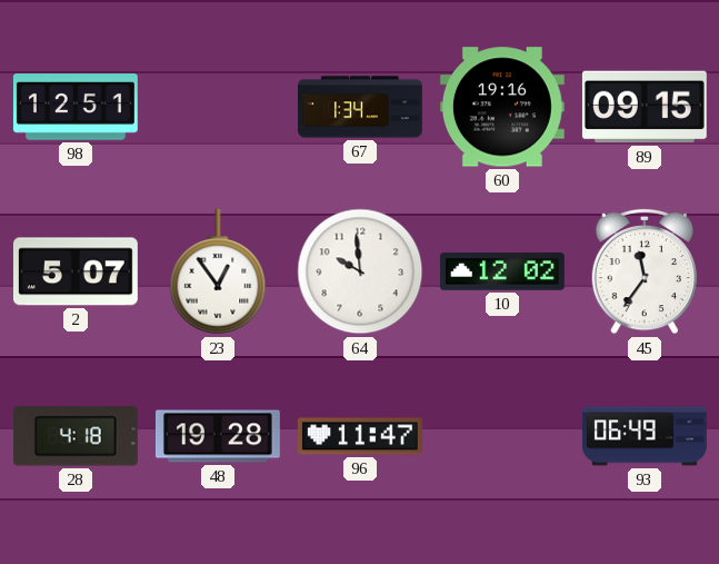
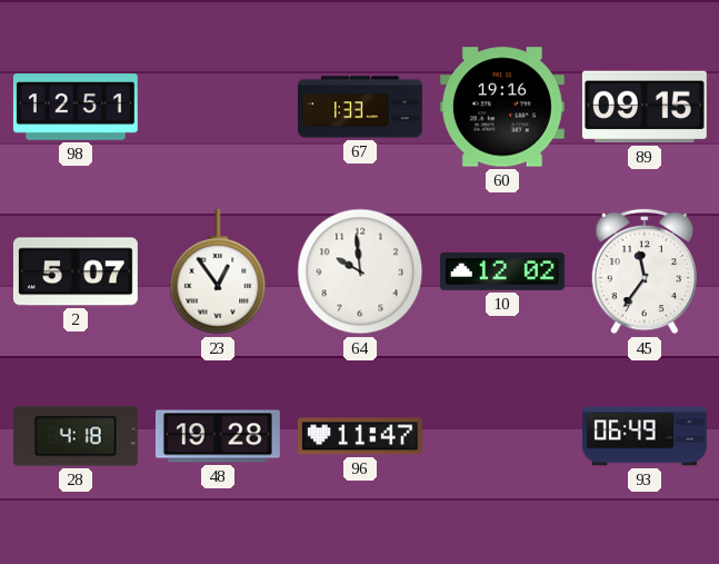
67: 1:34 -> 1:33
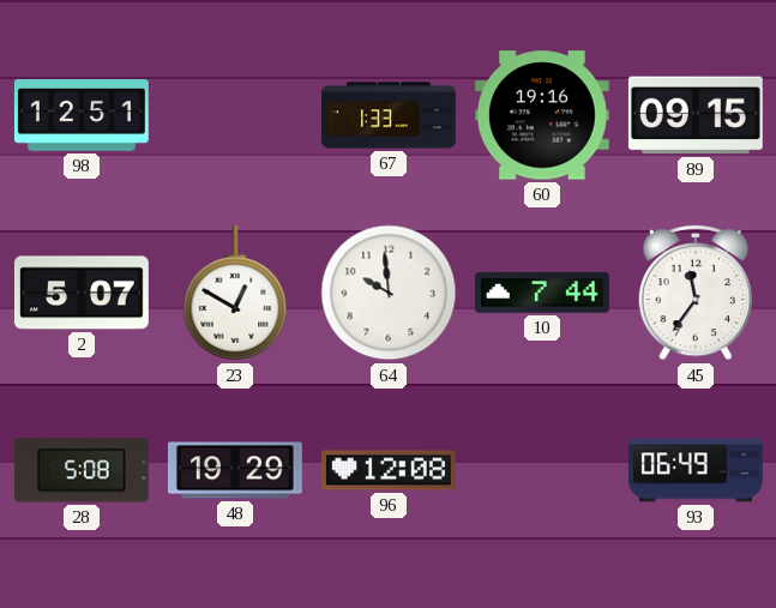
23: 12:54 -> 12:50
10: 12:02 -> 7:44
28: 4:18 -> 5:08
48: 19:28 -> 19:29
96: 11:47 -> 12:08
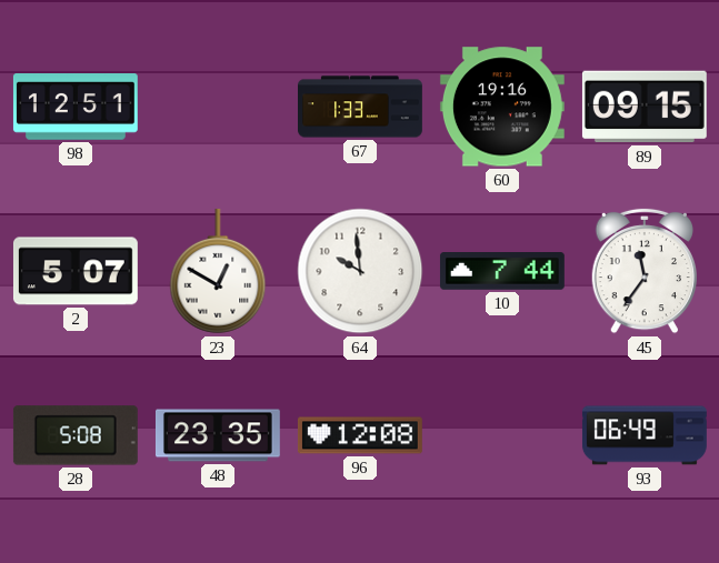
48: 19:29 -> 23:35
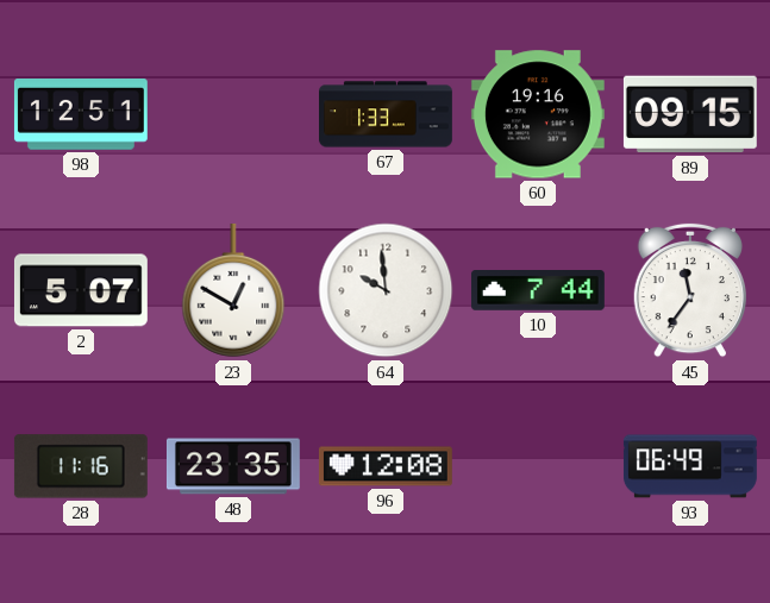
28: 5:08 -> 11:16
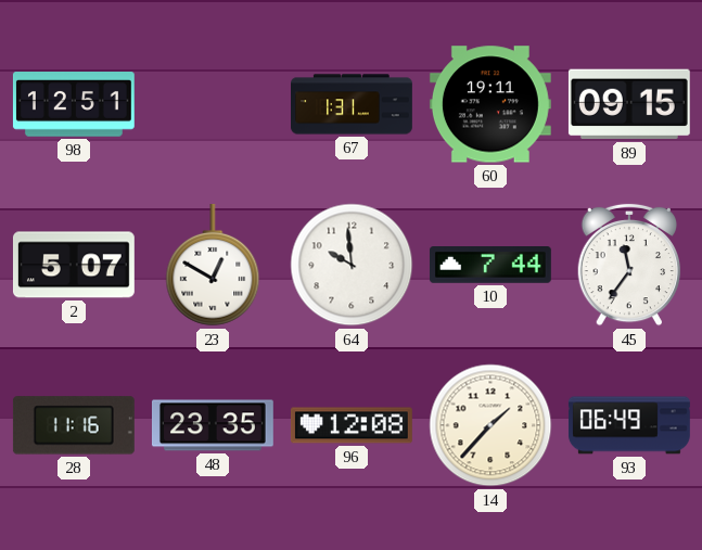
67: 1:33 -> 1:31
60: 19:16 -> 19:11
14: none -> 1:37
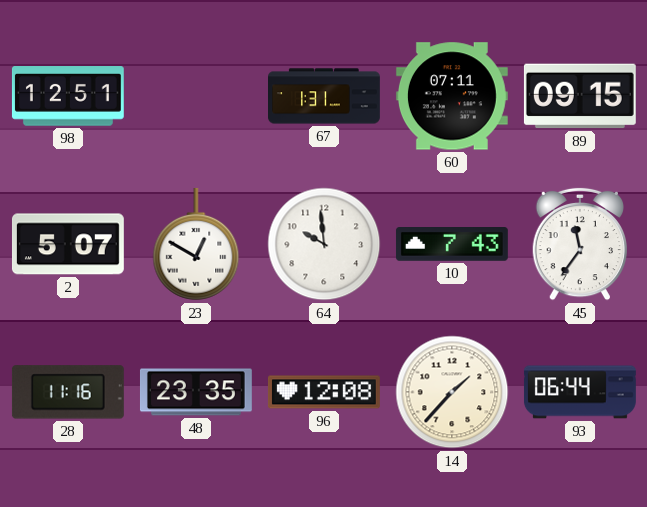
60: 19:11 -> 07:11
10: 7:44 -> 7:43
93: 06:49 -> 06:44
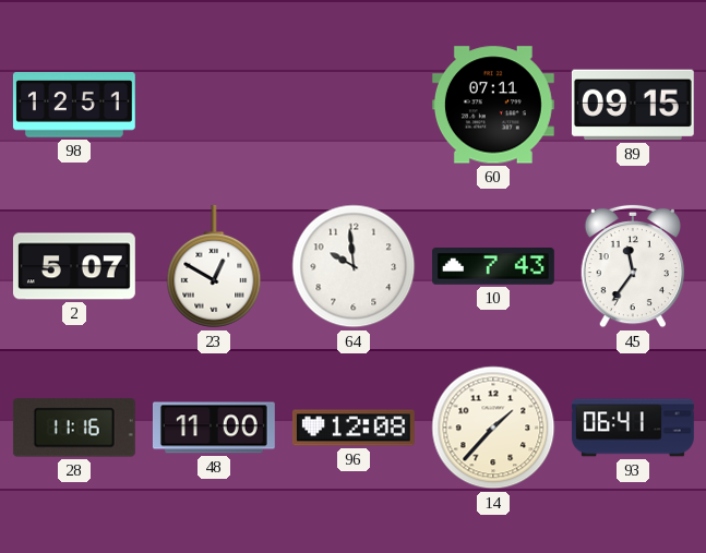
67: 1:31 -> none
48: 23:35 -> 11:00
93: 06:44 -> 06:41
